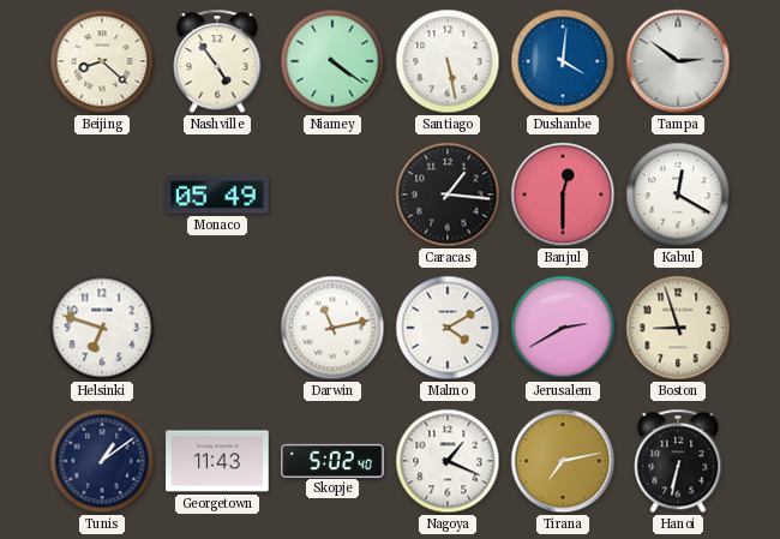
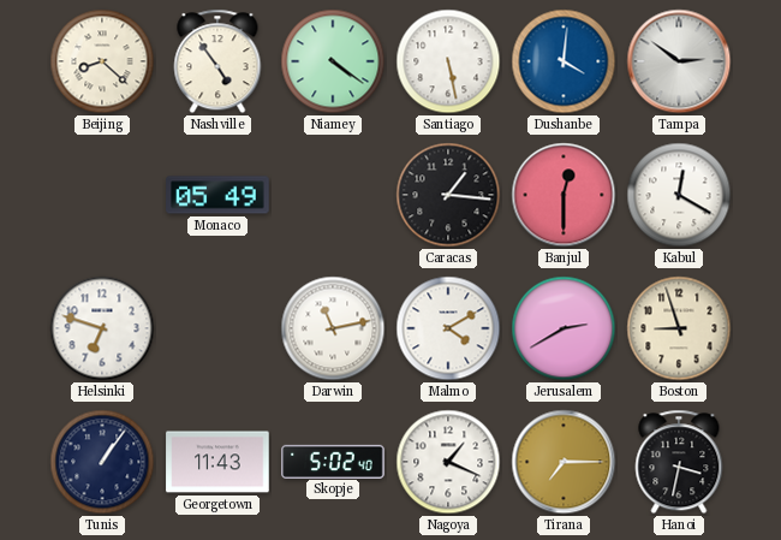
Tunis: 1:09 -> 1:06
Tirana: 7:13 -> 7:15
Hanoi: 6:32 -> 3:32
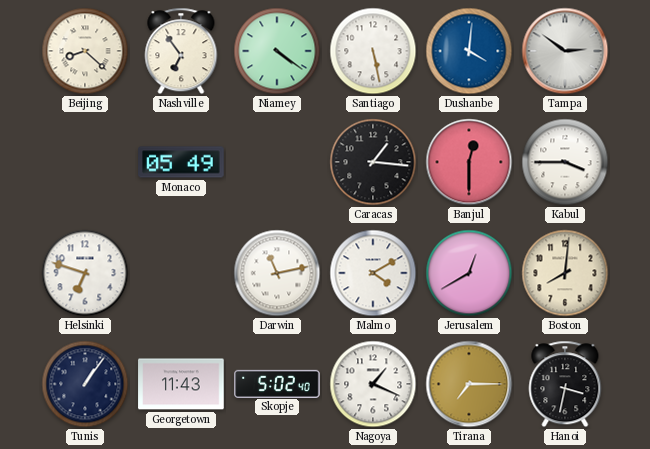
Nashville: 4:54 -> 6:54
Kabul: 12:20 -> 3:45
Jerusalem: 2:40 -> 12:40
Boston: 8:57 -> 8:01
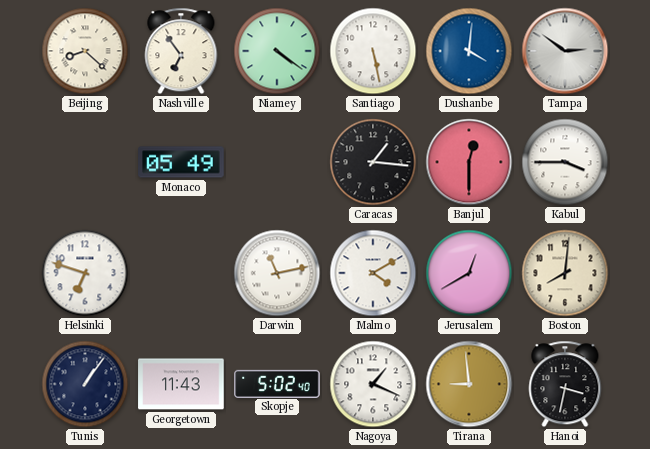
Tirana: 7:15 -> 8:59
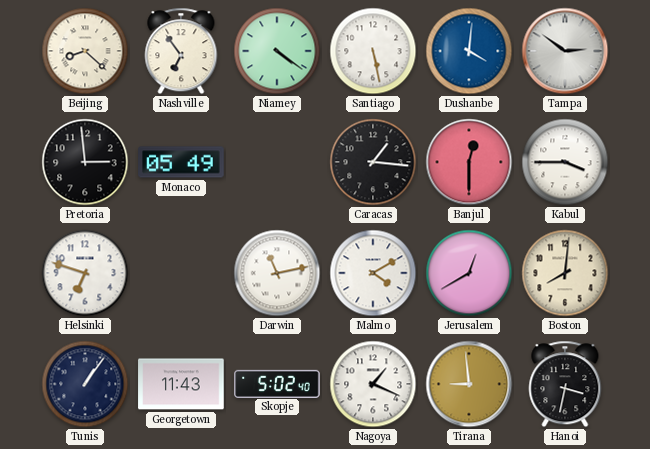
Pretoria: none -> 2:59
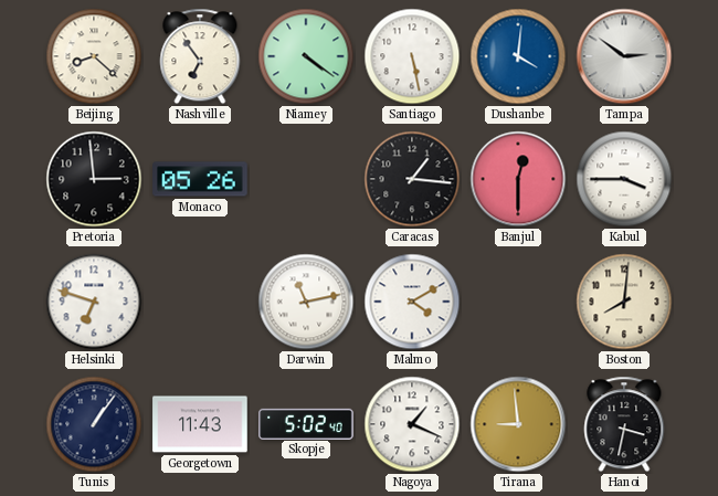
Monaco: 05:49 -> 05:26
Jerusalem: 12:40 -> none
